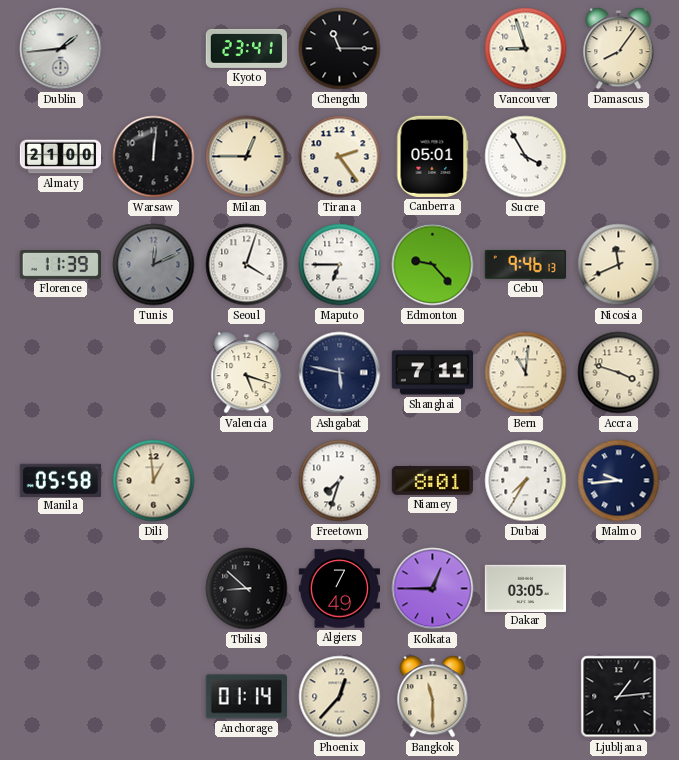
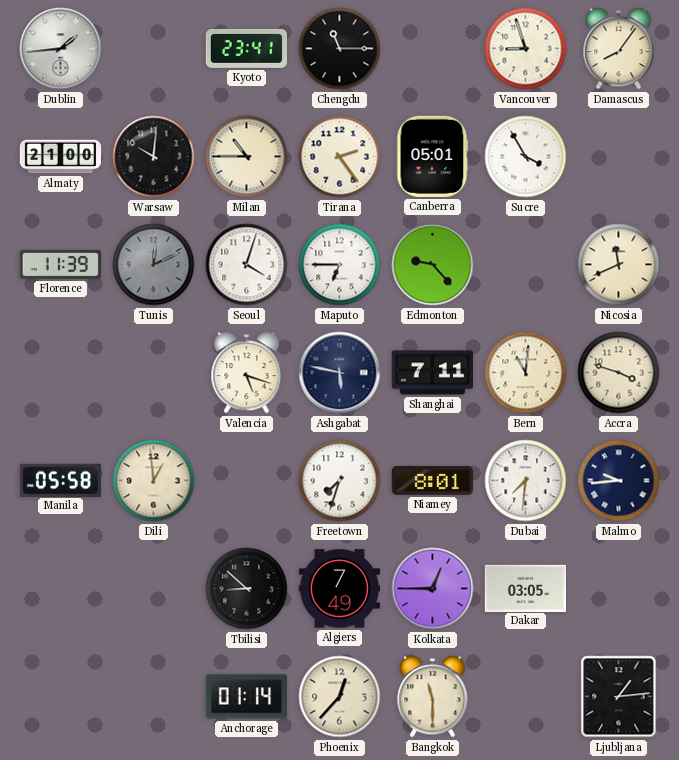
Warsaw: 12:01 -> 10:01
Milan: 12:45 -> 10:45
Cebu: 9:46 -> none
Dubai: 7:35 -> 7:31
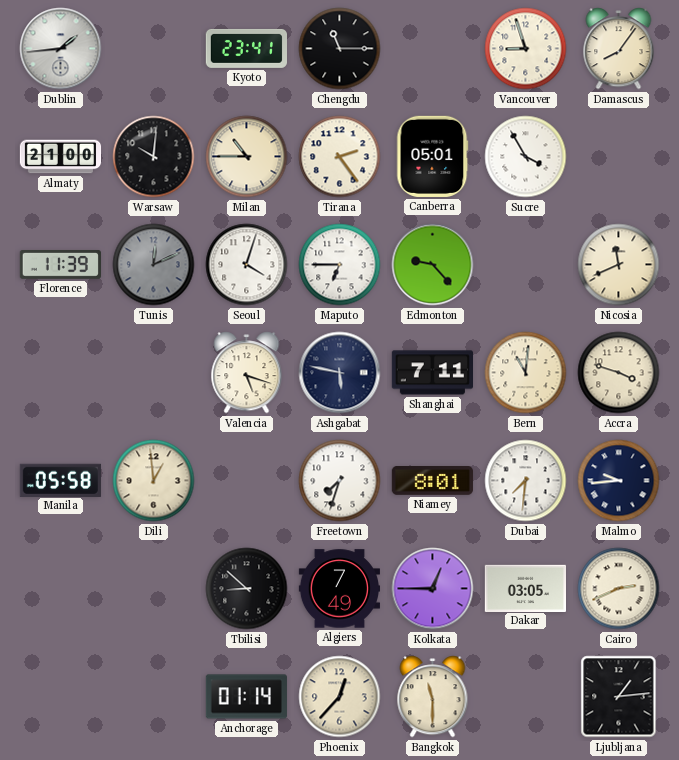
Cairo: none -> 2:41
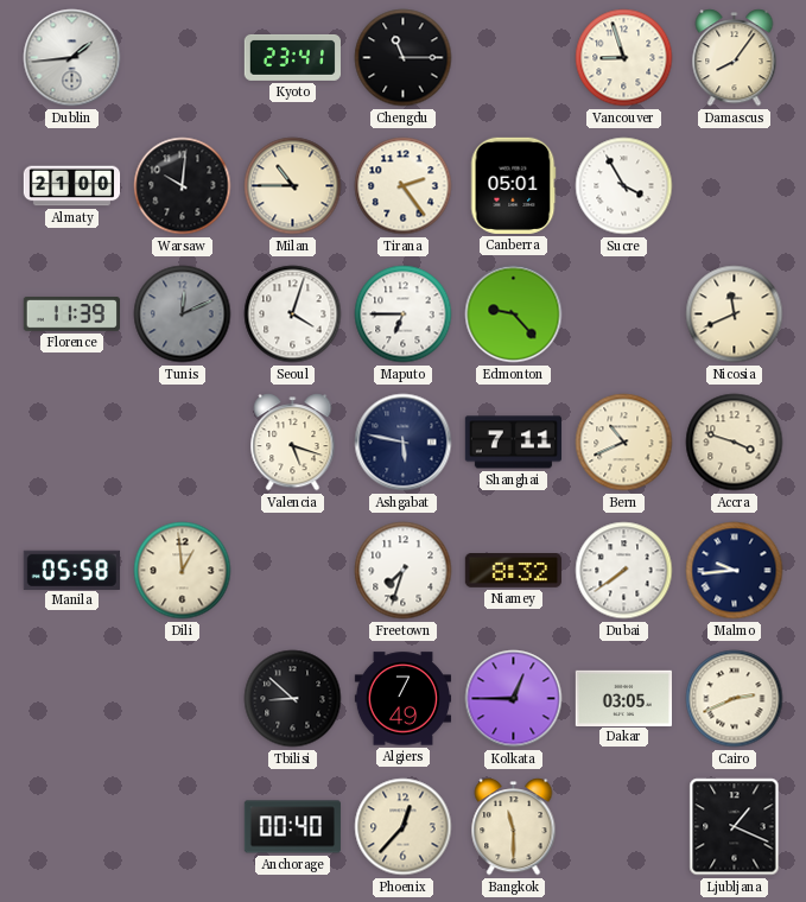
Bern: 11:01 -> 10:41
Niamey: 8:01 -> 8:32
Dubai: 7:31 -> 7:39
Anchorage: 01:14 -> 00:40
Ljubljana: 1:14 -> 1:19
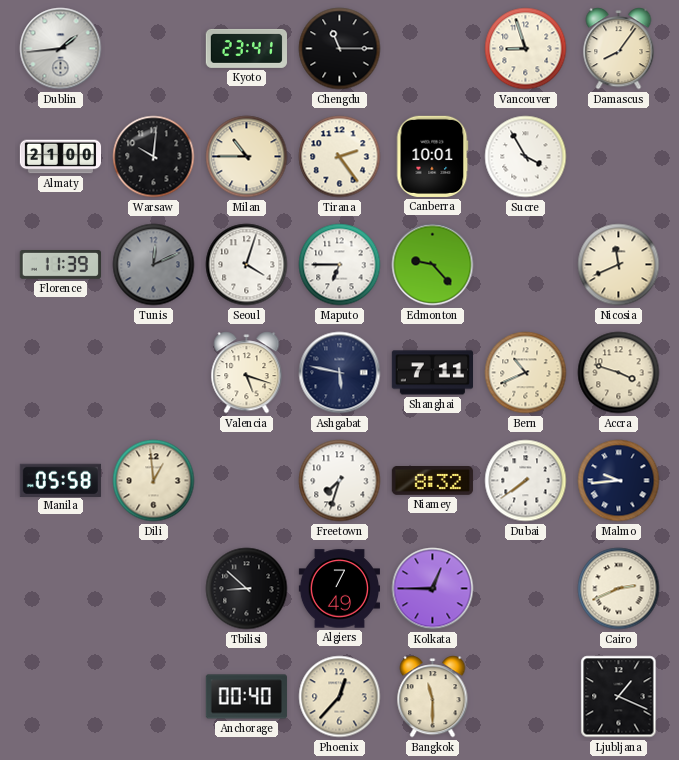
Canberra: 05:01 -> 10:01
Dakar: 03:05 -> none
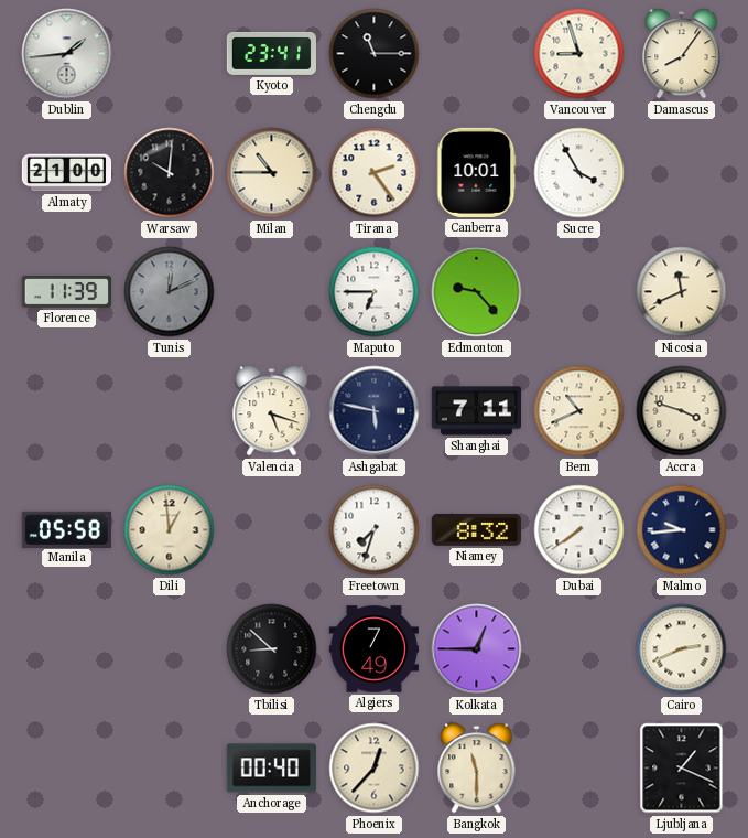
Seoul: 4:03 -> none
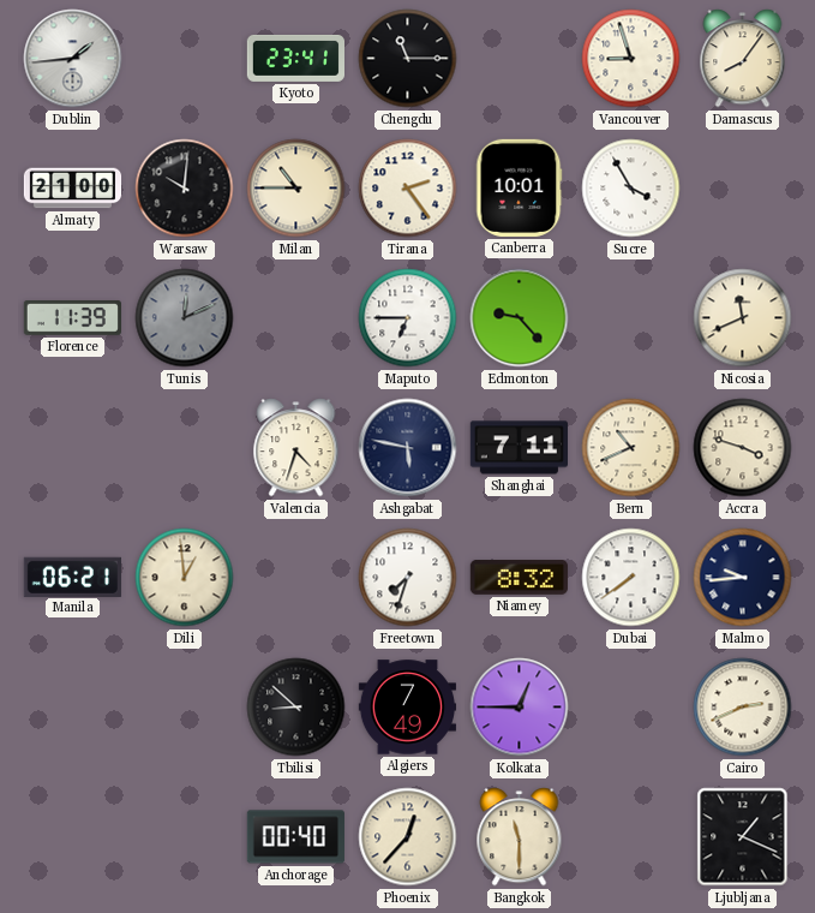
Valencia: 5:18 -> 4:33
Manila: 05:58 -> 06:21
